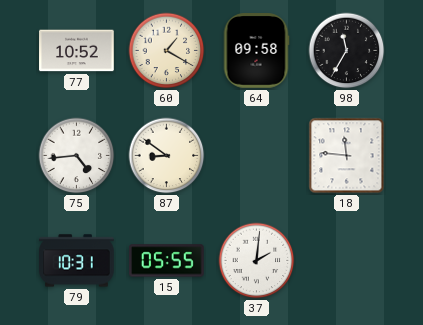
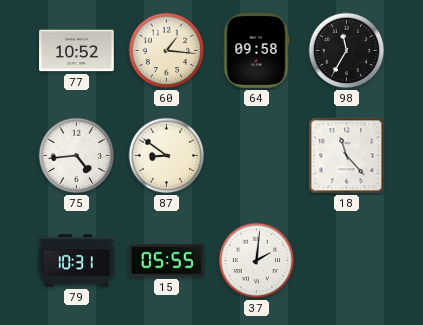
60: 1:20 -> 1:16
18: 11:46 -> 11:23
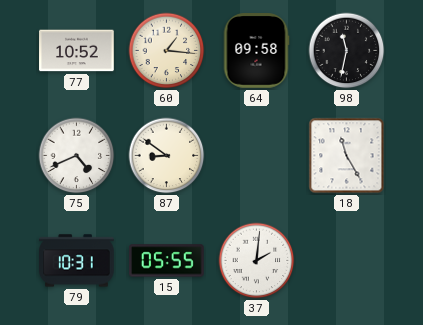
98: 11:35 -> 11:32
75: 4:44 -> 4:41
18: 11:23 -> 11:25
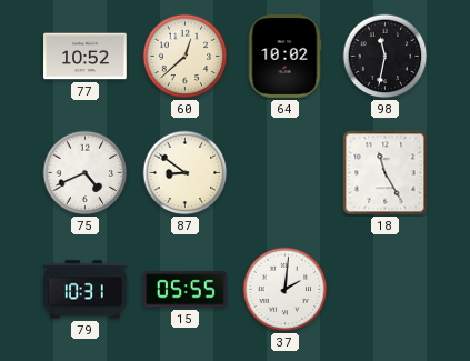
60: 1:16 -> 12:38
64: 09:58 -> 10:02
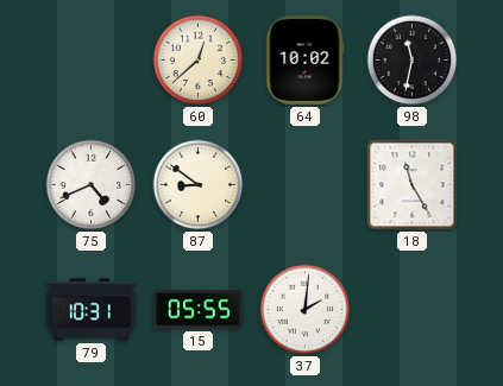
77: 10:52 -> none
